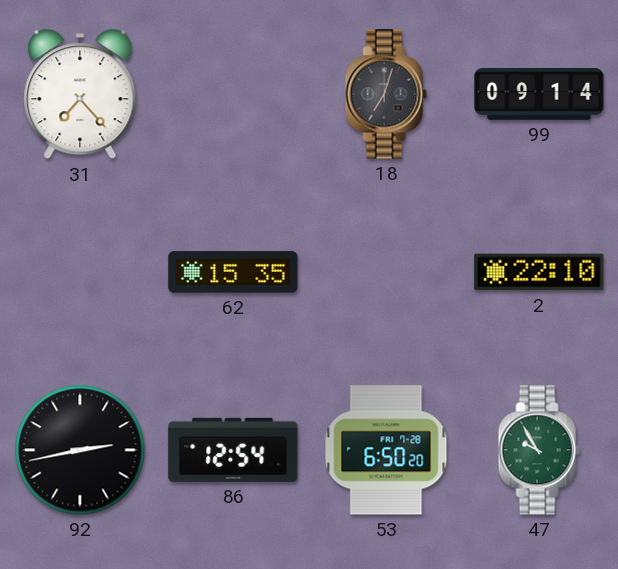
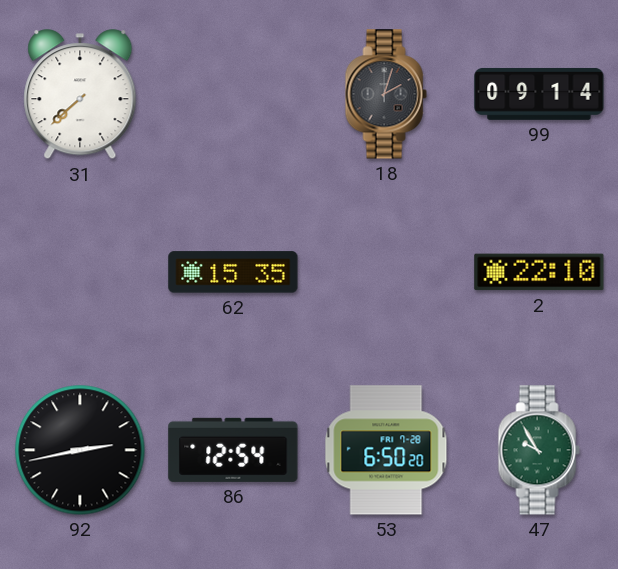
31: 7:23 -> 7:38
18: 7:03 -> 2:03
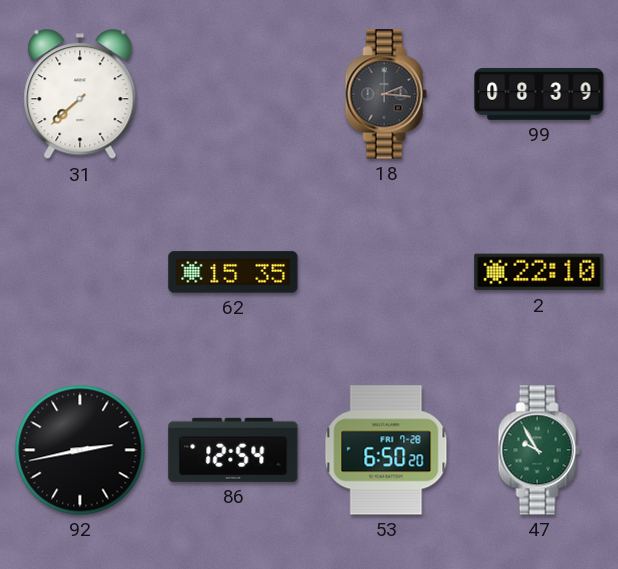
18: 2:03 -> 2:16
99: 09:14 -> 08:39
